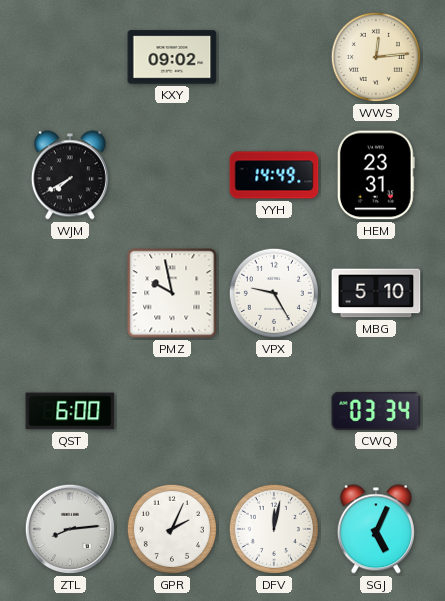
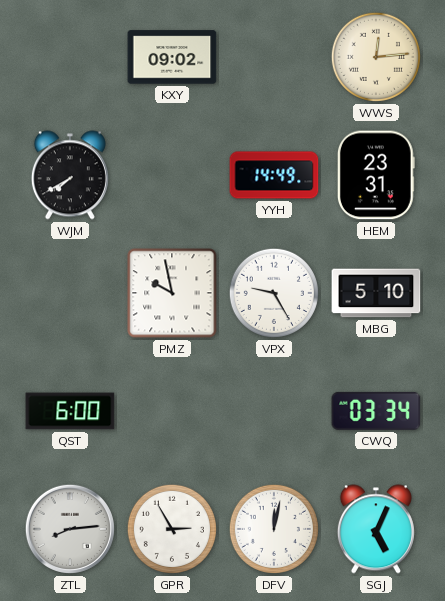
GPR: 2:04 -> 2:55
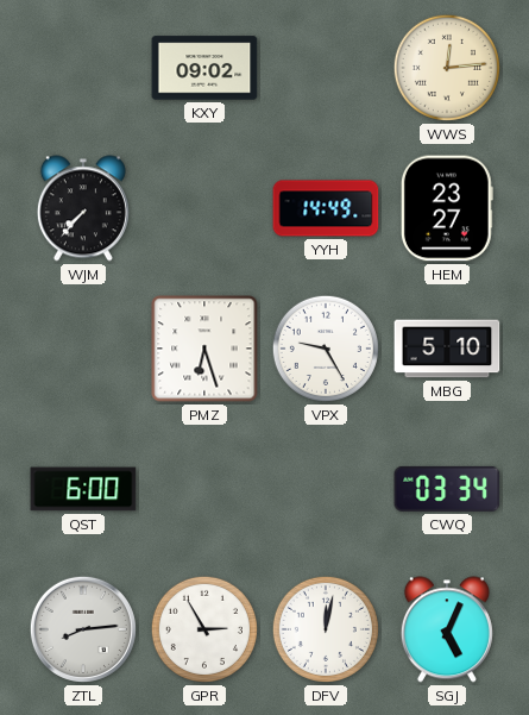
WJM: 7:40 -> 7:37
HEM: 23:31 -> 23:27
PMZ: 9:58 -> 6:27
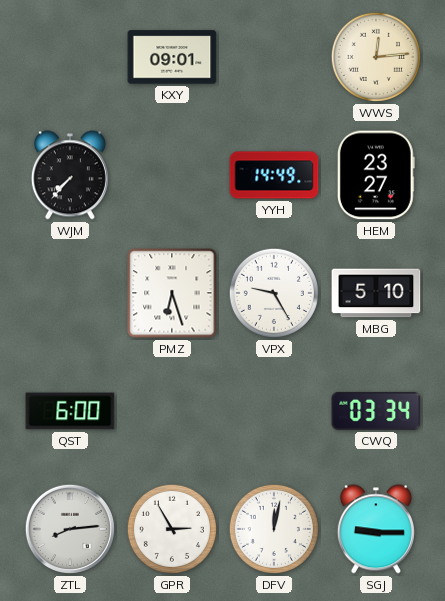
KXY: 09:02 -> 09:01
SGJ: 5:04 -> 9:15
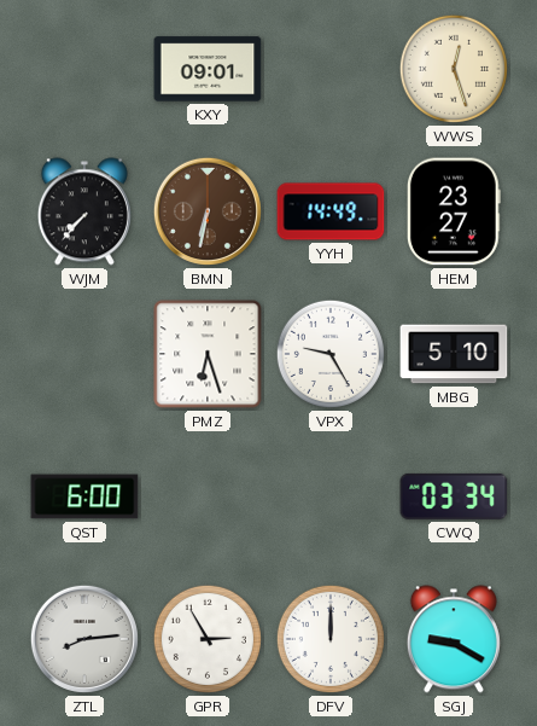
WWS: 12:14 -> 12:27
BMN: none -> 6:32
DFV: 12:02 -> 12:00
SGJ: 9:15 -> 9:20
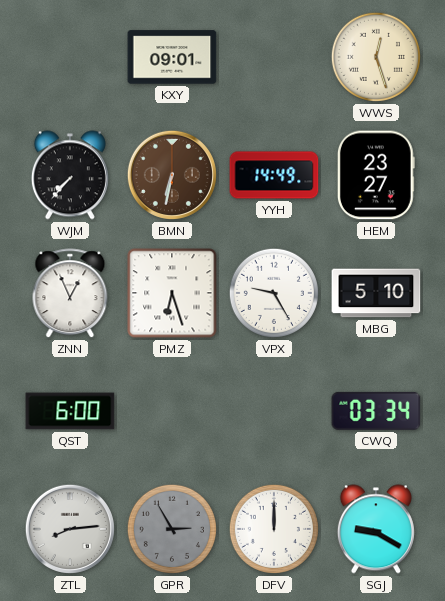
ZNN: none -> 12:56
GPR dial: white -> grey
